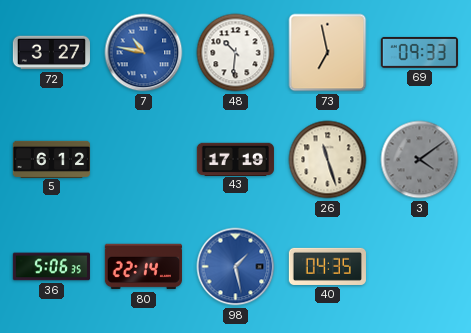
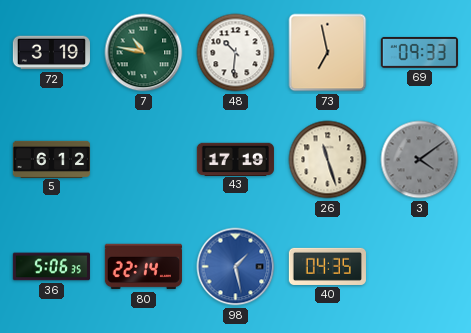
72: 3:27 -> 3:19
7 dial: blue -> green
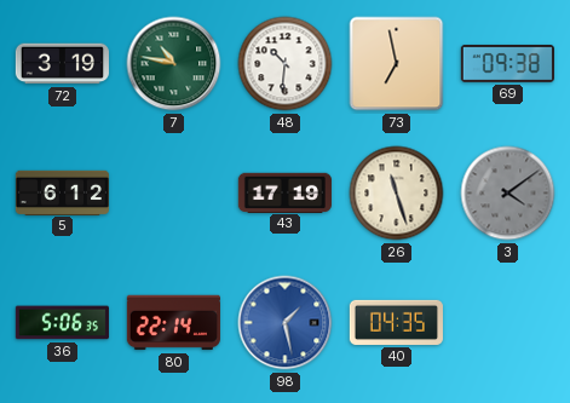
69: 09:33 -> 09:38
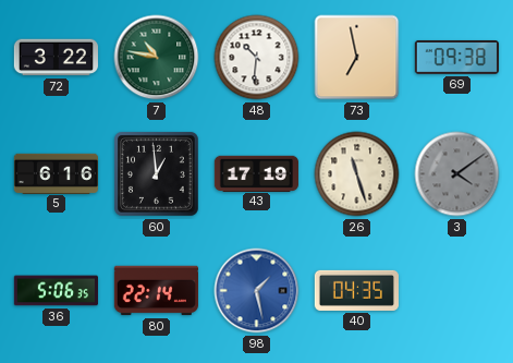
72: 3:19 -> 3:22
5: 6:12 -> 6:16
60: none -> 12:59
